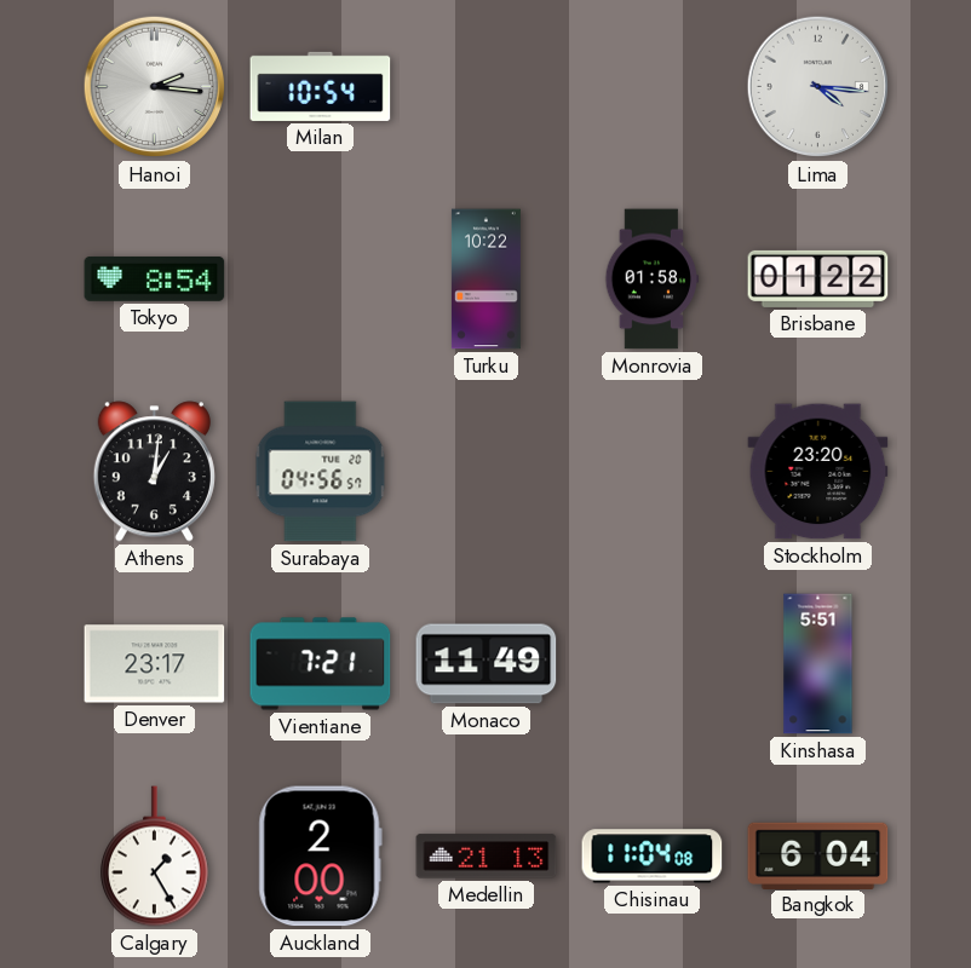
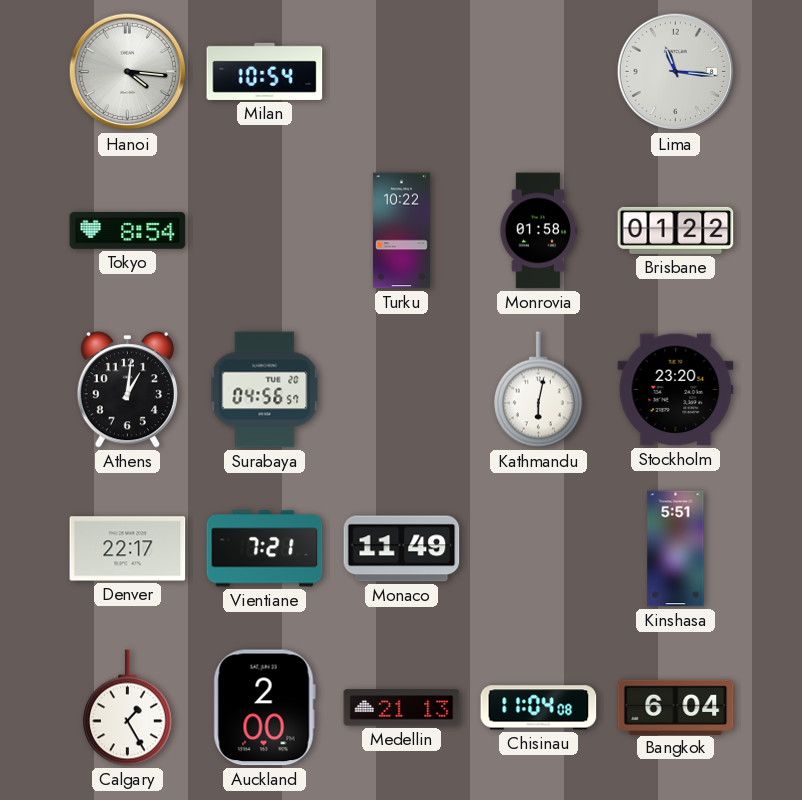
Hanoi: 2:16 -> 4:16
Lima: 4:16 -> 11:16
Kathmandu: none -> 6:02
Denver: 23:17 -> 22:17
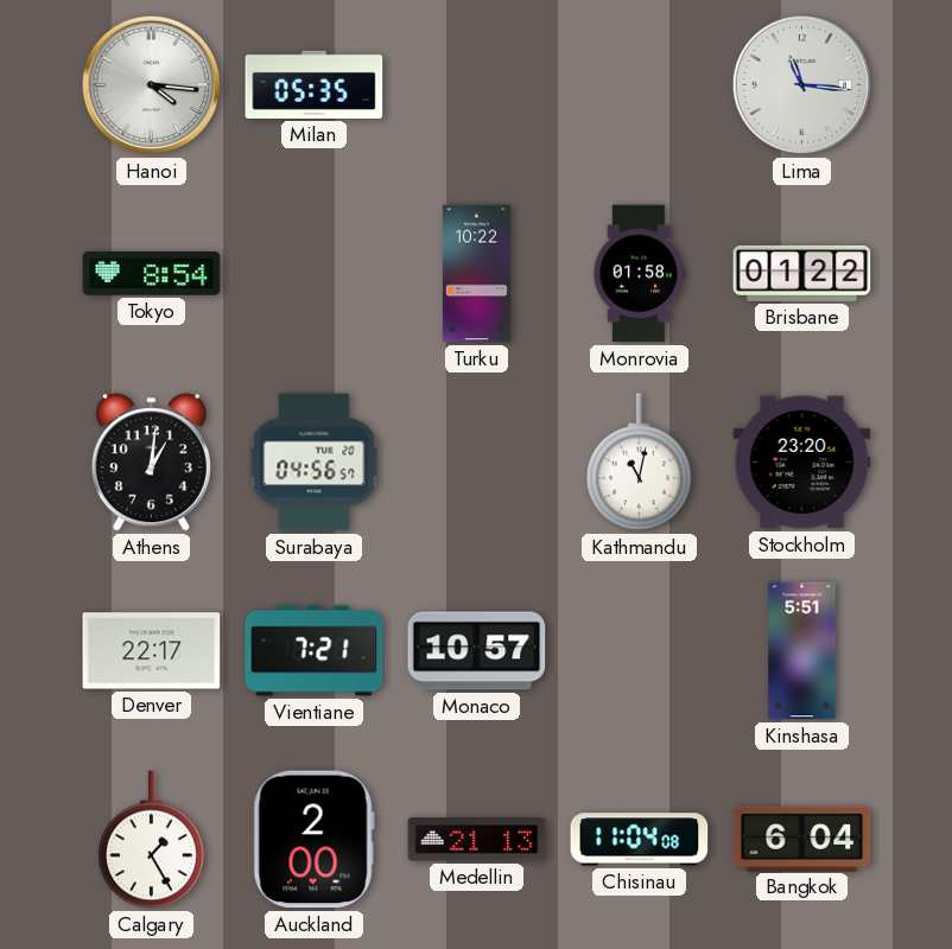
Milan: 10:54 -> 05:35
Kathmandu: 6:02 -> 11:02
Monaco: 11:49 -> 10:57
